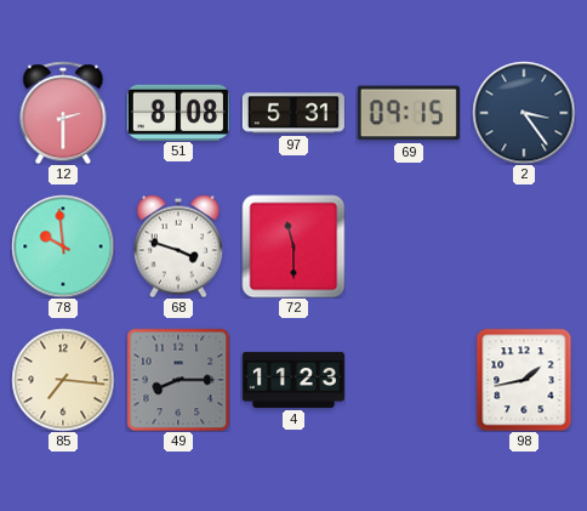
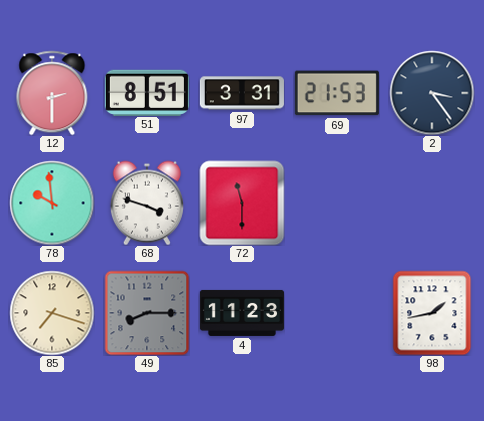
51: 8:08 -> 8:51
97: 5:31 -> 3:31
69: 09:15 -> 21:53
85: 7:16 -> 7:18
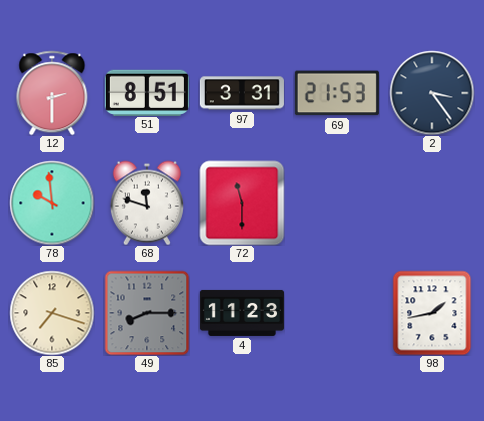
68: 3:48 -> 11:48
